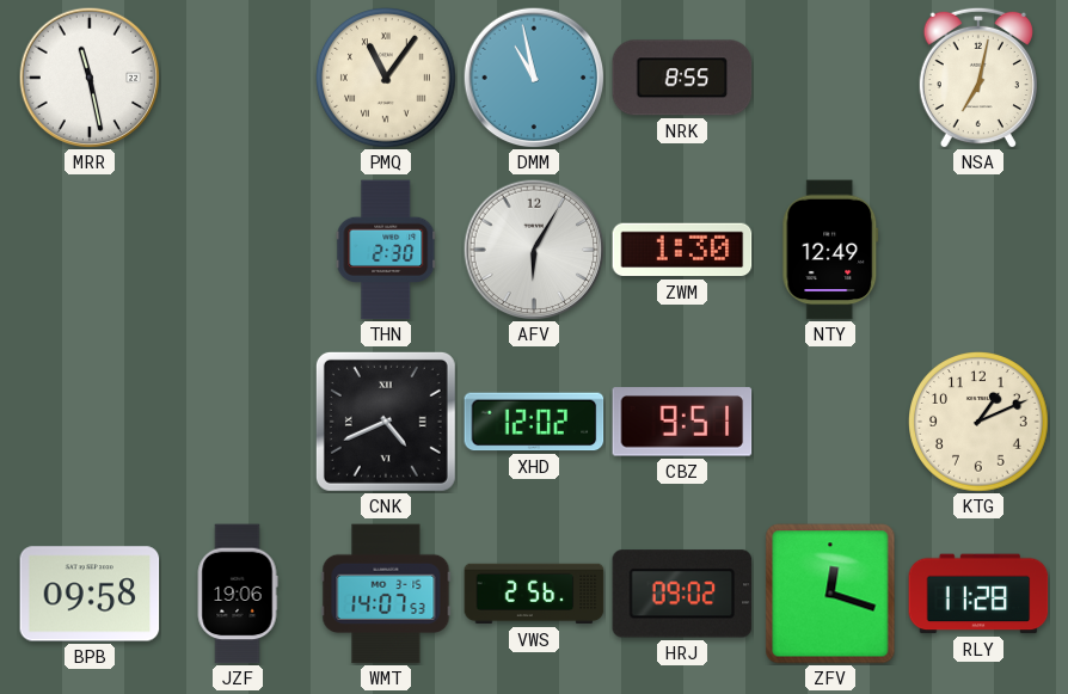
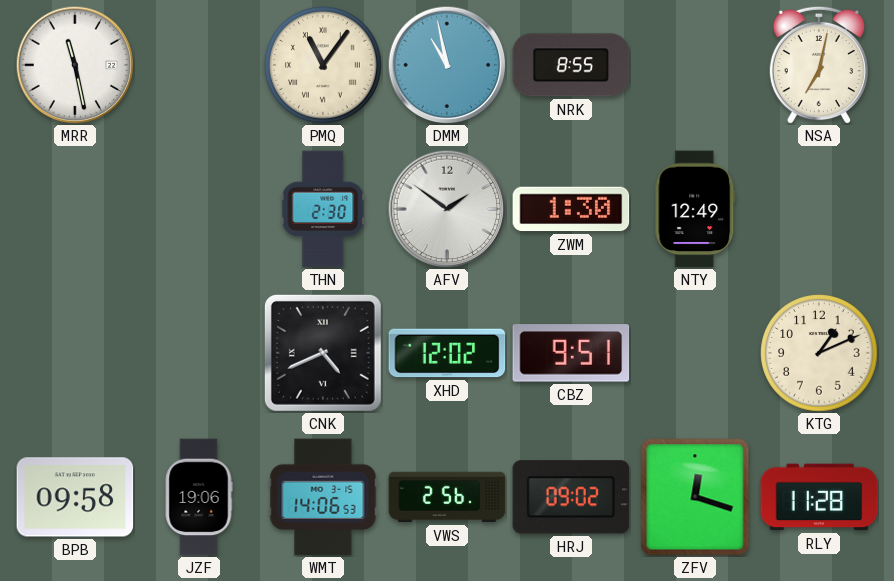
AFV: 6:05 -> 1:51
WMT: 14:07 -> 14:06
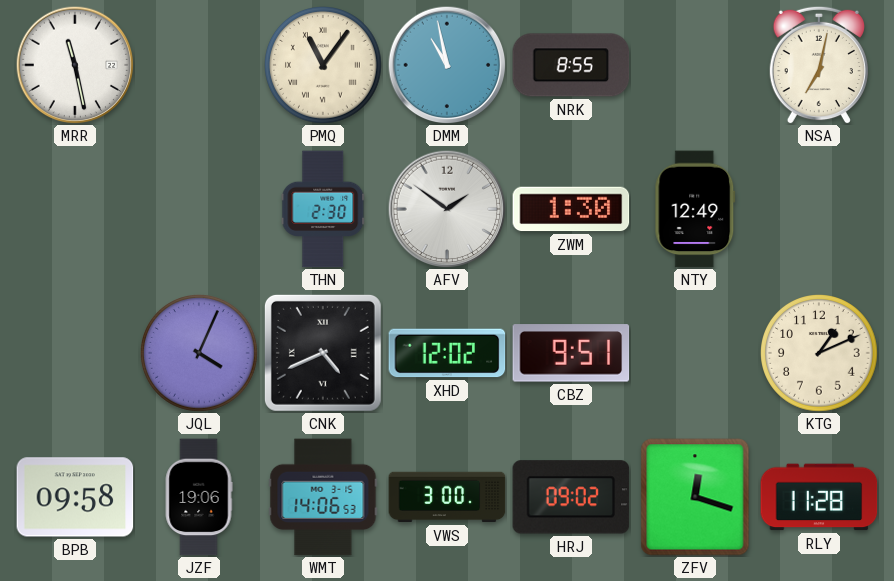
JQL: none -> 4:04
VWS: 2:56 -> 3:00
